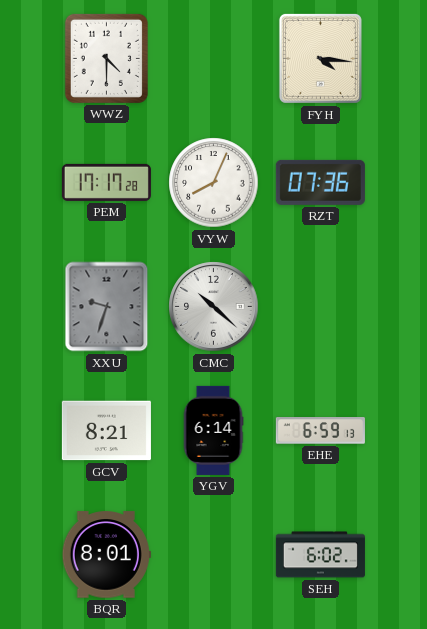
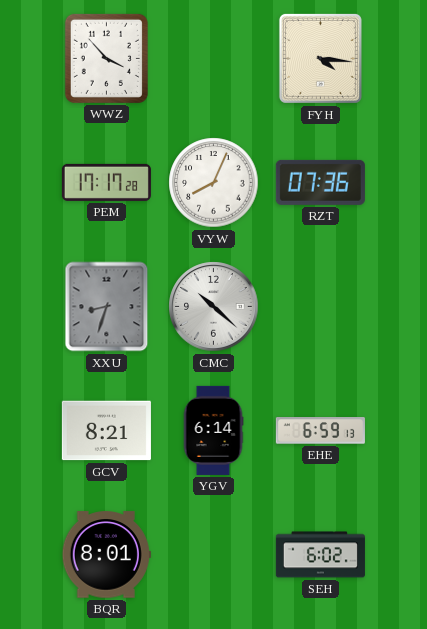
WWZ: 4:30 -> 3:53
XXU: 9:33 -> 8:33
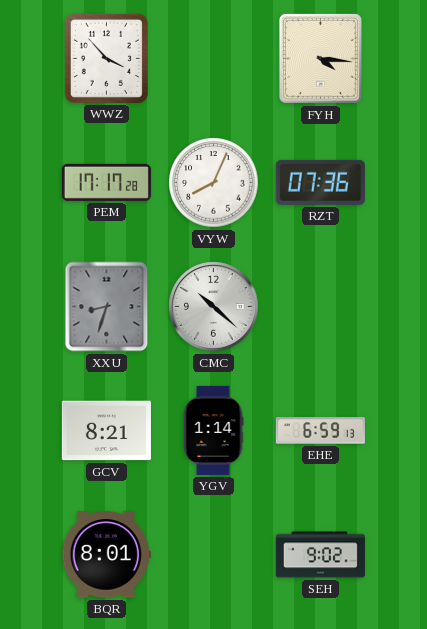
YGV: 6:14 -> 1:14
SEH: 6:02 -> 9:02
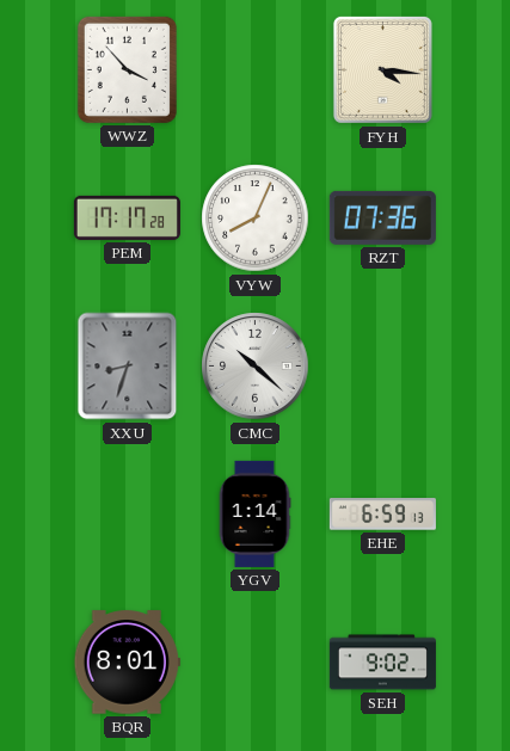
GCV: 8:21 -> none
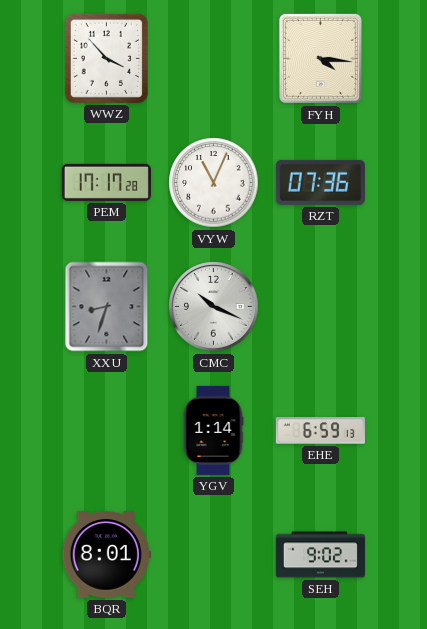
VYW: 8:04 -> 11:04
CMC: 10:22 -> 10:19
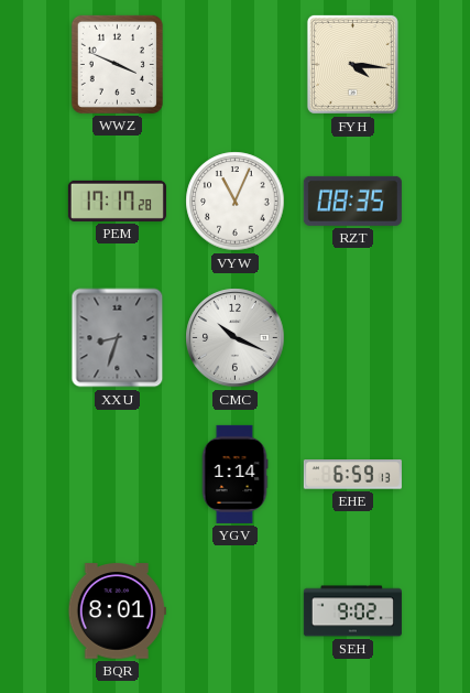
WWZ: 3:53 -> 3:49
RZT: 07:36 -> 08:35
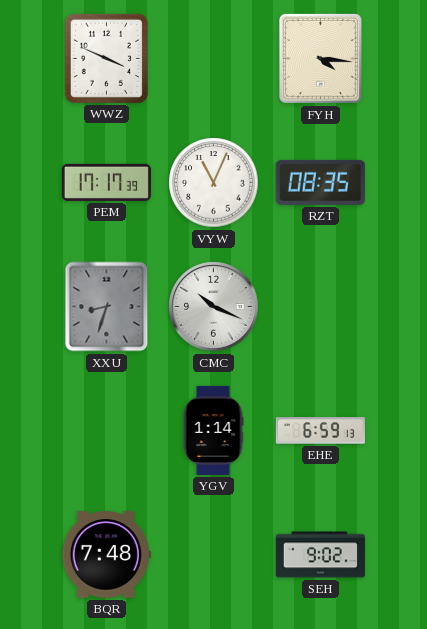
PEM: 17:17:28 -> 17:17:39
BQR: 8:01 -> 7:48
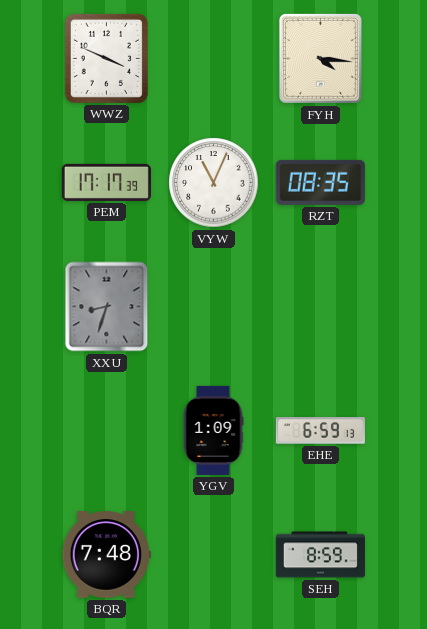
CMC: 10:19 -> none
YGV: 1:14 -> 1:09
SEH: 9:02 -> 8:59
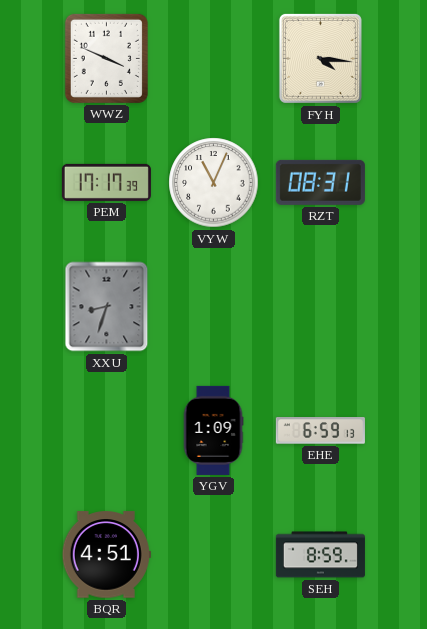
RZT: 08:35 -> 08:31
BQR: 7:48 -> 4:51
